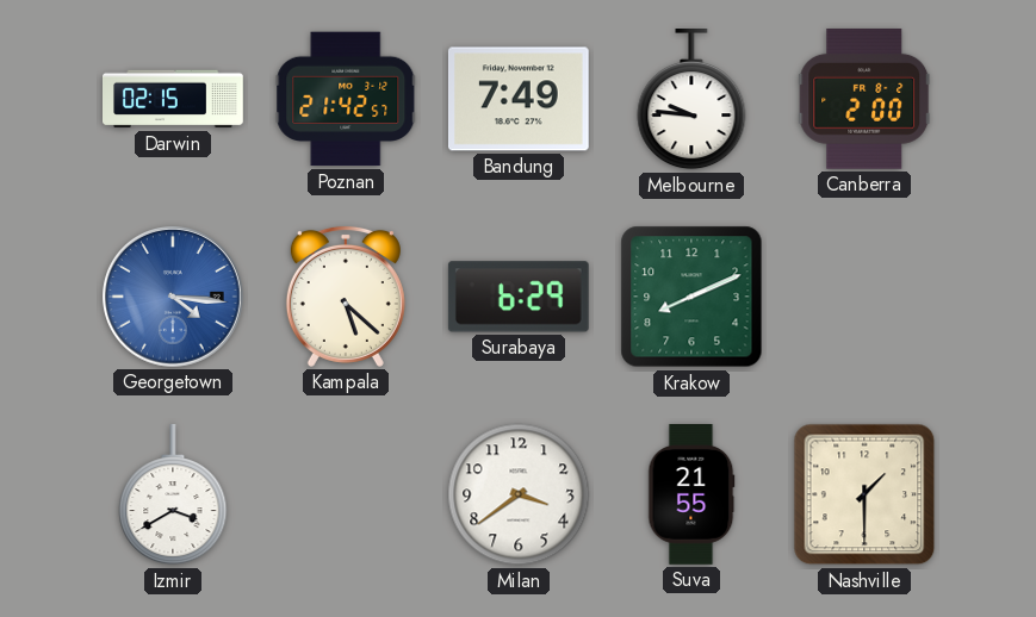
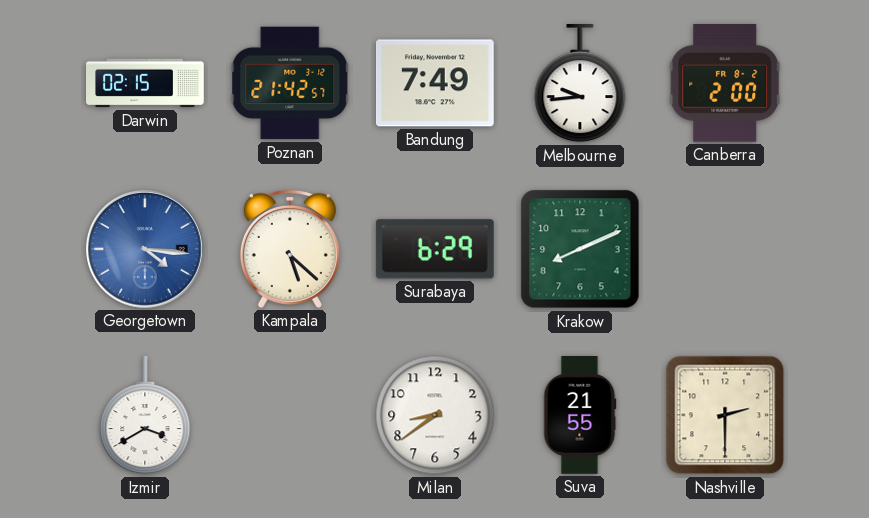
Melbourne: 9:46 -> 9:44
Milan: 3:39 -> 8:39
Nashville: 1:30 -> 2:30
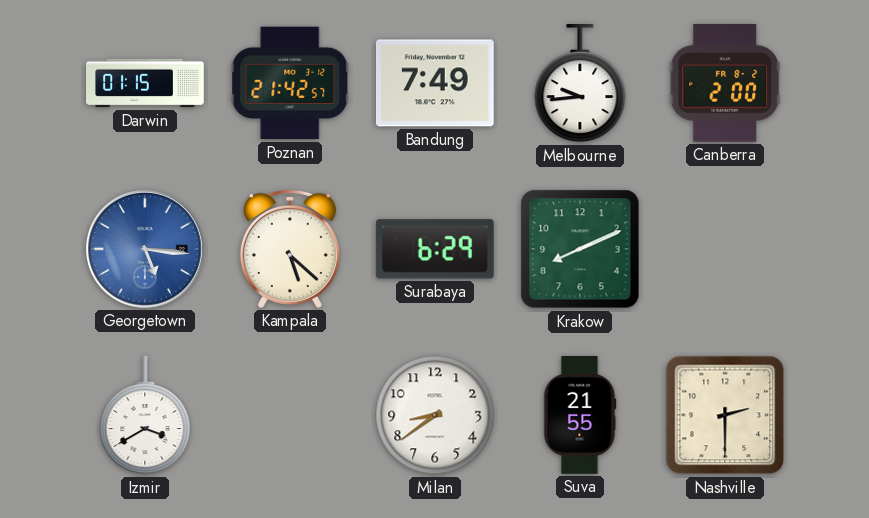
Darwin: 02:15 -> 01:15
Georgetown: 4:16 -> 5:16
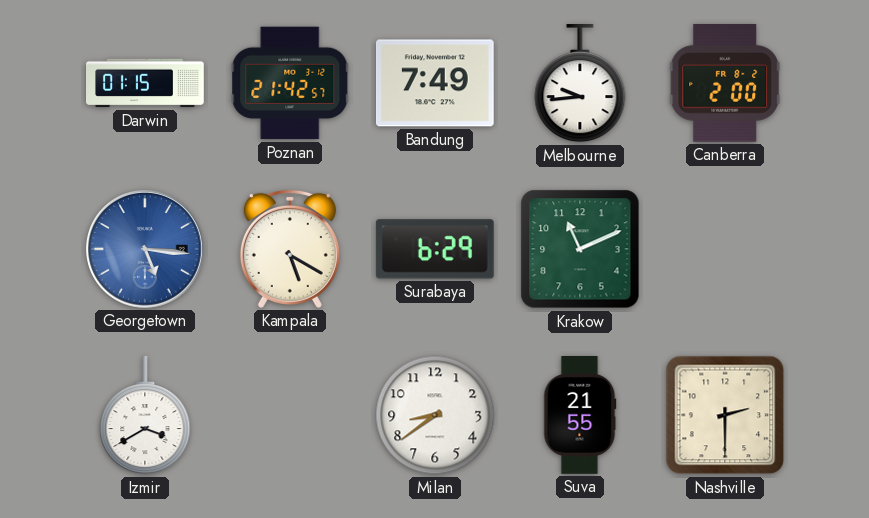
Kampala: 5:22 -> 5:20
Krakow: 8:11 -> 11:11
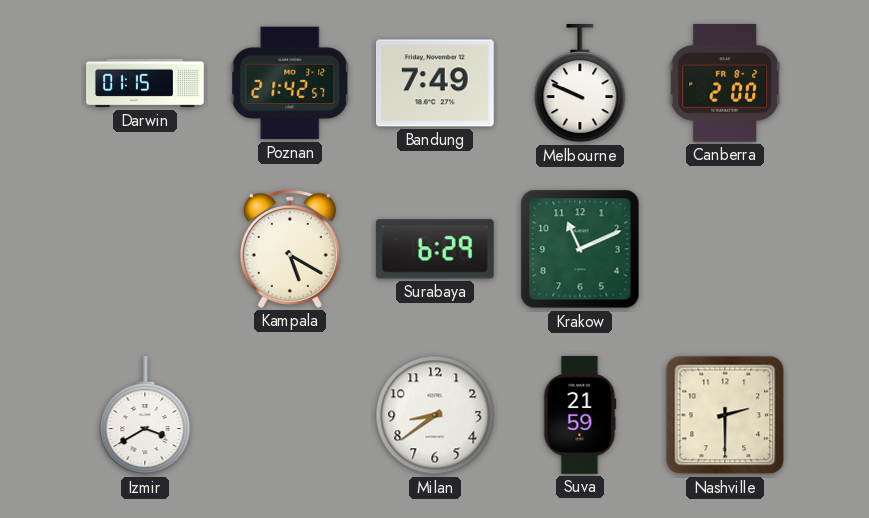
Melbourne: 9:44 -> 9:49
Georgetown: 5:16 -> none
Suva: 21:55 -> 21:59
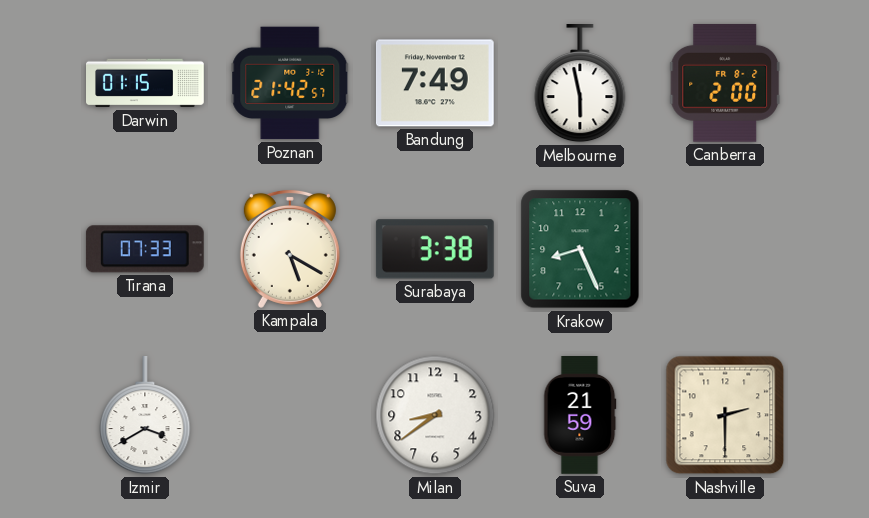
Melbourne: 9:49 -> 5:58
Tirana: none -> 07:33
Surabaya: 6:29 -> 3:38
Krakow: 11:11 -> 8:26
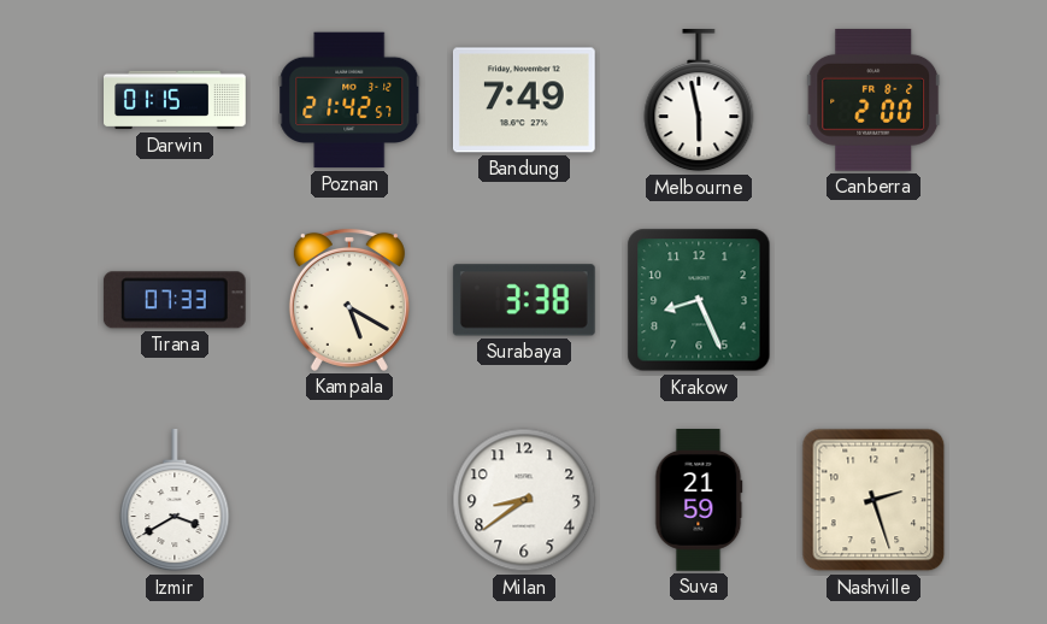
Nashville: 2:30 -> 2:27
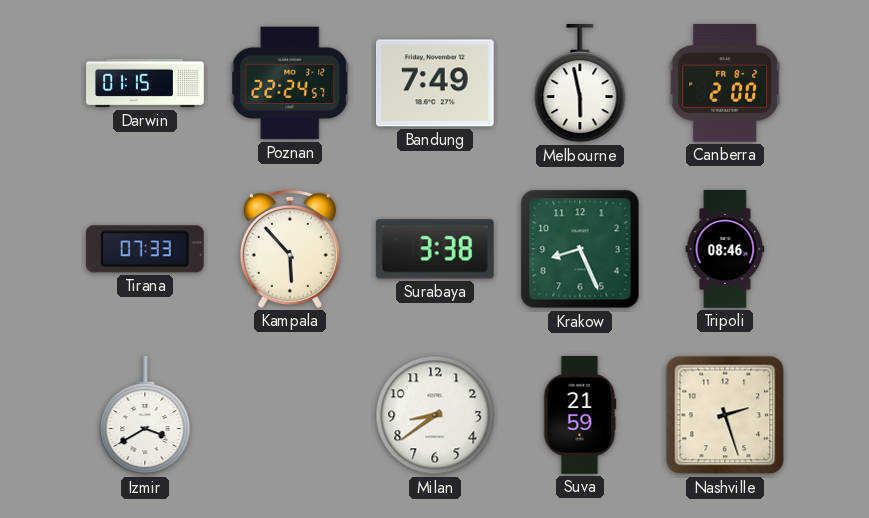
Poznan: 21:42 -> 22:24
Kampala: 5:20 -> 5:53
Tripoli: none -> 08:46
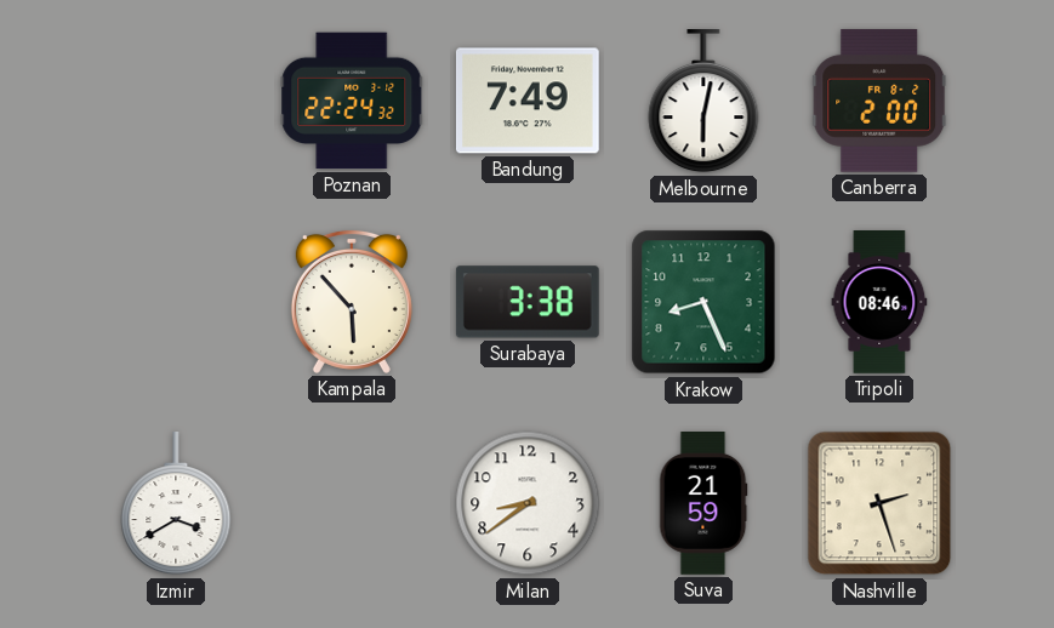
Darwin: 01:15 -> none
Poznan: 22:24:57 -> 22:24:32
Melbourne: 5:58 -> 6:02
Tirana: 07:33 -> none
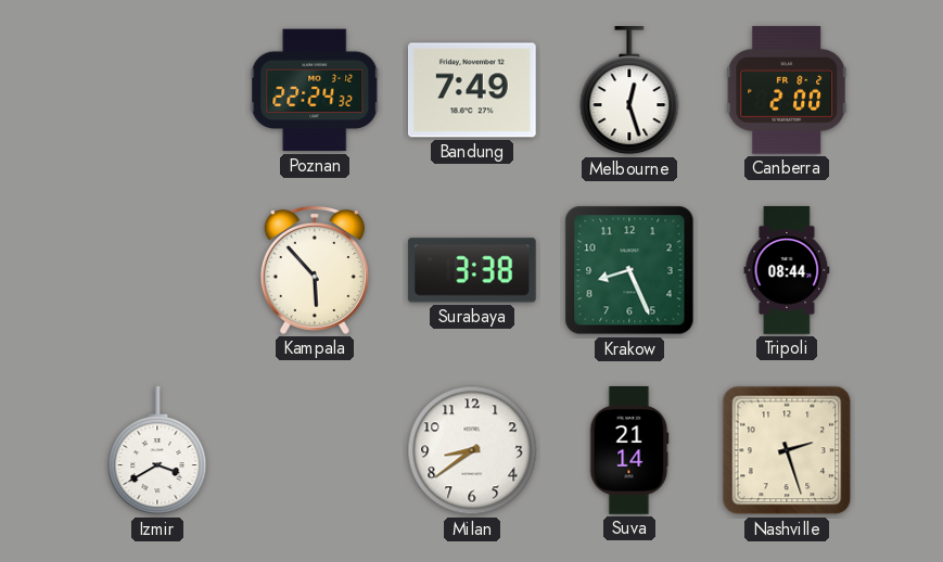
Melbourne: 6:02 -> 12:27
Tripoli: 08:46 -> 08:44
Suva: 21:59 -> 21:14
